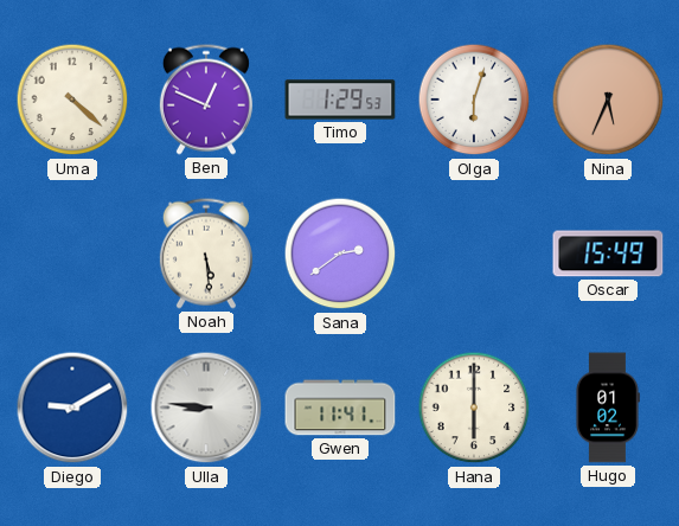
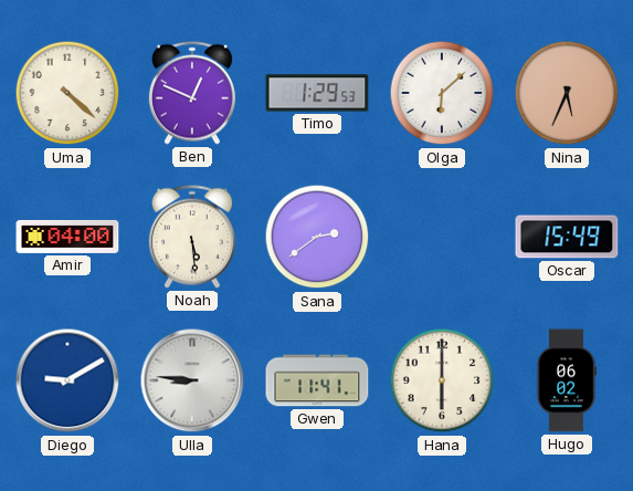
Olga: 6:03 -> 6:08
Amir: none -> 04:00
Hugo: 01:02 -> 06:02
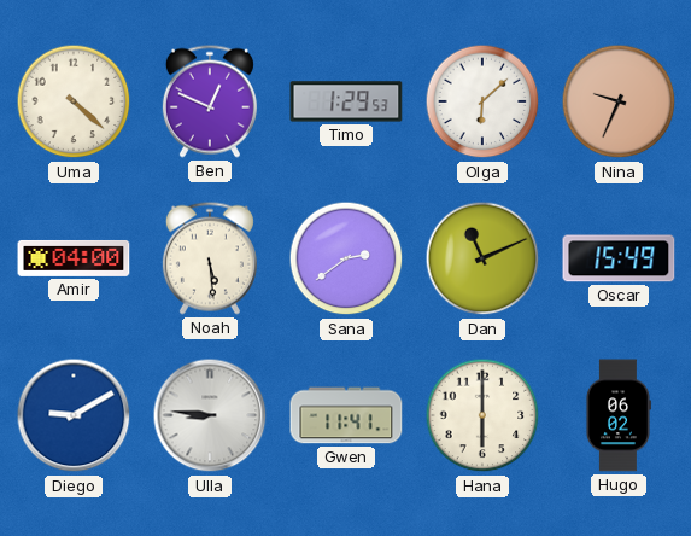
Nina: 5:34 -> 9:34
Dan: none -> 11:11
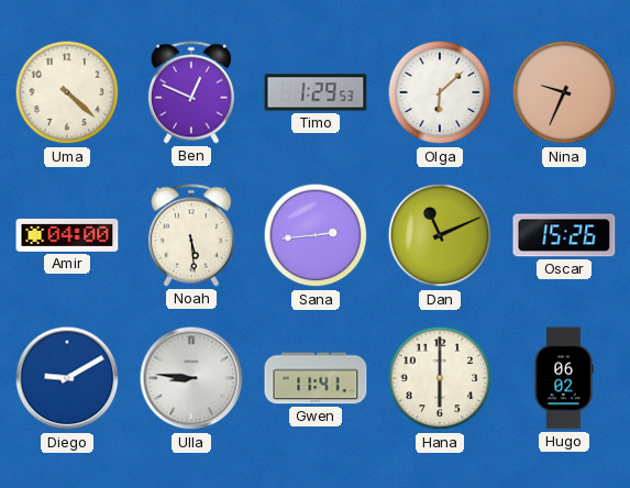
Sana: 2:39 -> 2:44
Oscar: 15:49 -> 15:26
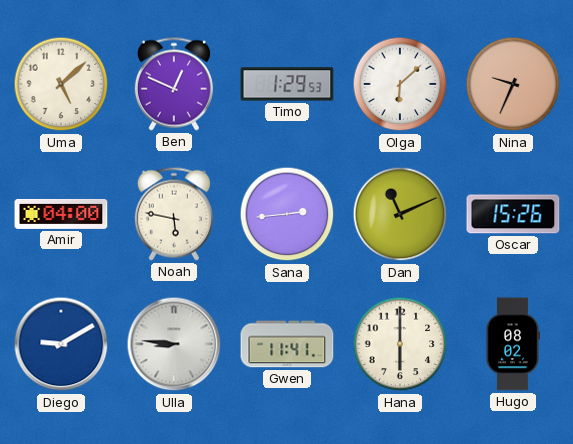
Uma: 4:22 -> 5:08
Noah: 5:29 -> 5:47
Hugo: 06:02 -> 08:02
